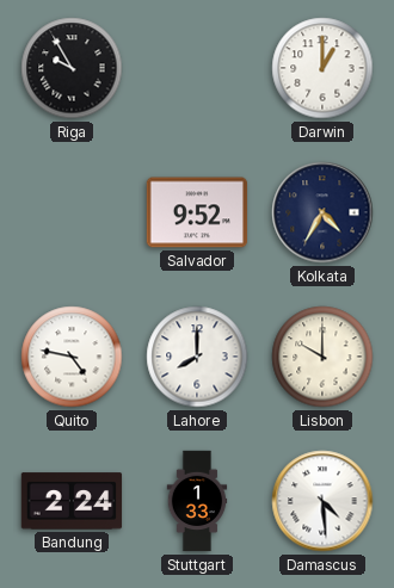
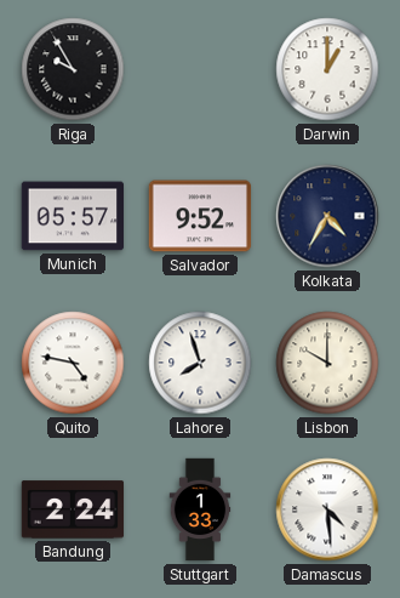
Munich: none -> 05:57
Lahore: 8:00 -> 7:57
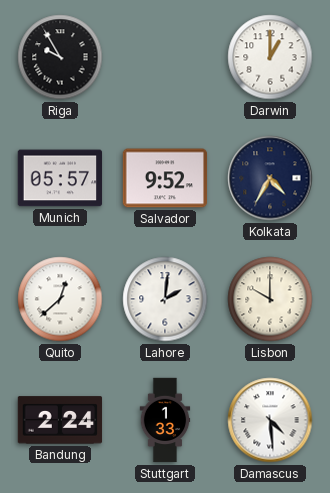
Quito: 4:47 -> 12:38
Lahore: 7:57 -> 2:01
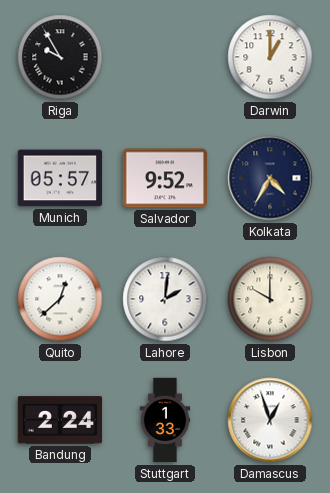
Damascus: 4:29 -> 12:57
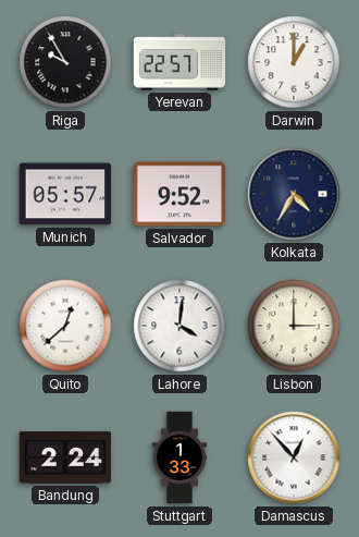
Yerevan: none -> 22:57
Lahore: 2:01 -> 4:01
Lisbon: 10:00 -> 3:00
Damascus: 12:57 -> 12:53
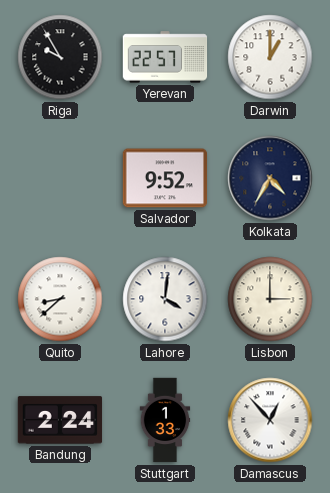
Munich: 05:57 -> none
Quito: 12:38 -> 8:38
